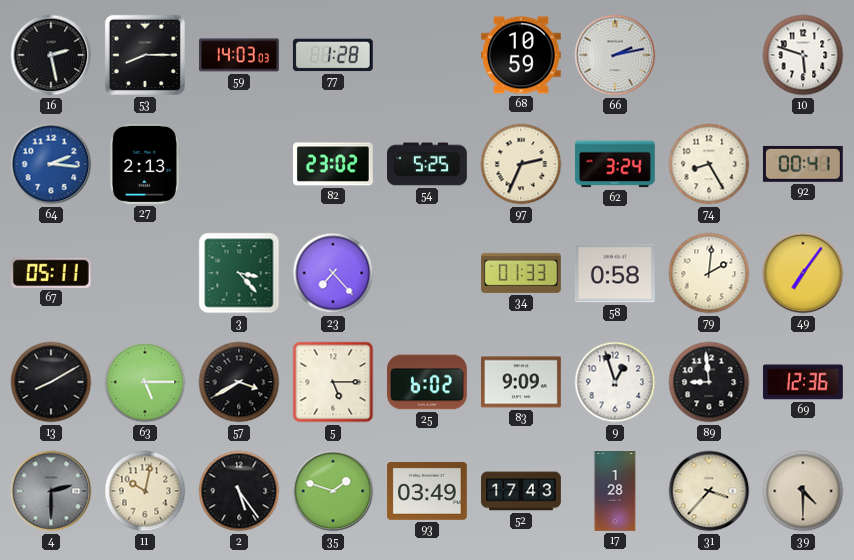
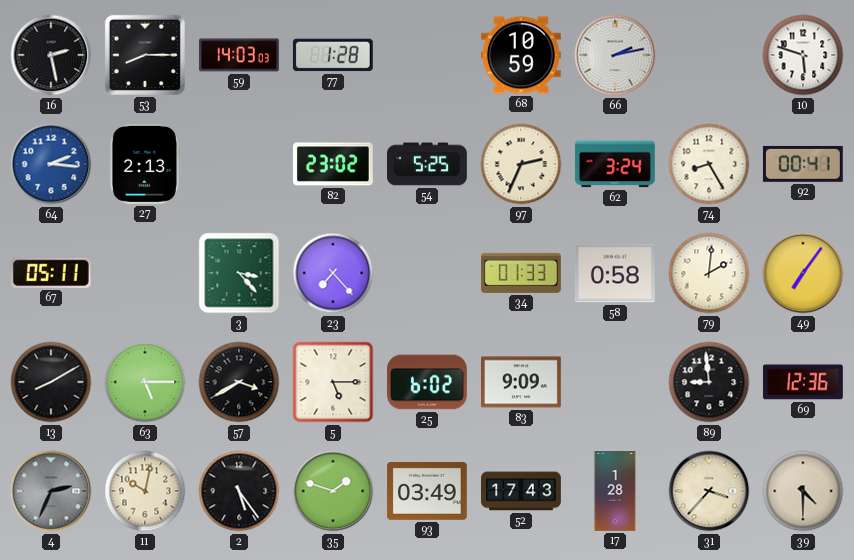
9: 12:57 -> none
4: 2:30 -> 2:34
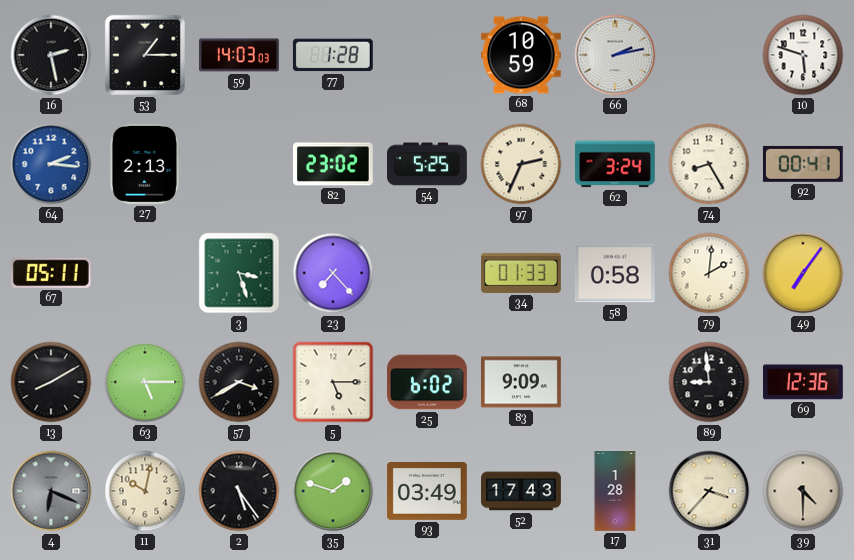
53: 8:15 -> 1:15
3: 3:23 -> 3:27
4: 2:34 -> 6:19
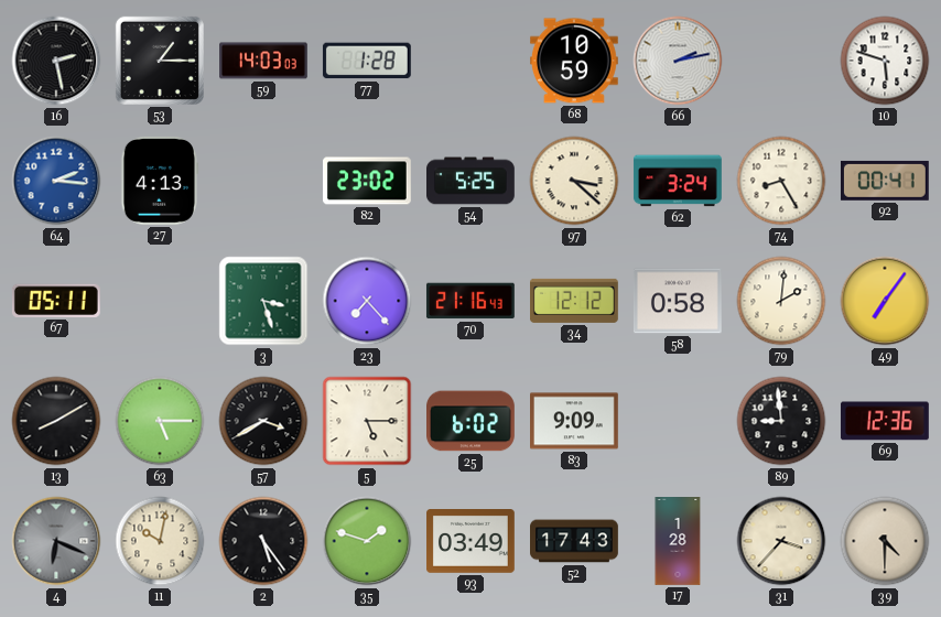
27: 2:13 -> 4:13
97: 2:34 -> 3:22
70: none -> 21:16
34: 01:33 -> 12:12
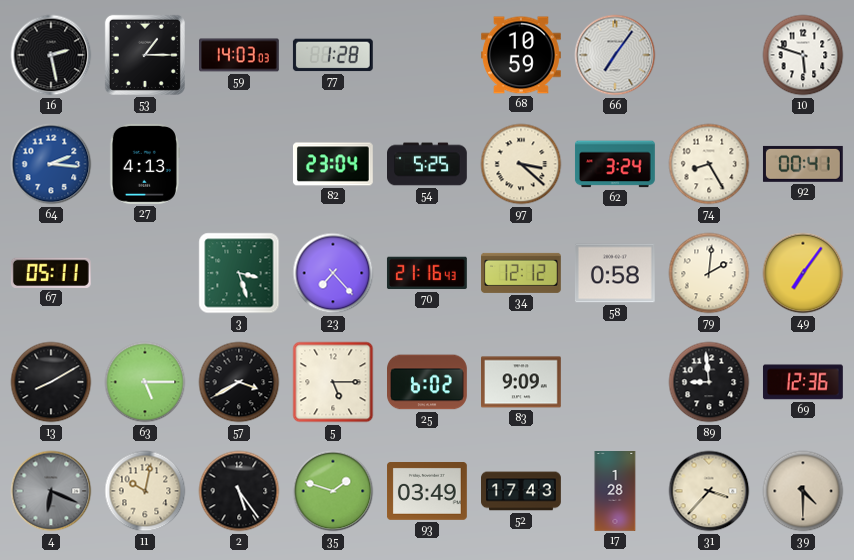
66: 2:13 -> 7:06
82: 23:02 -> 23:04
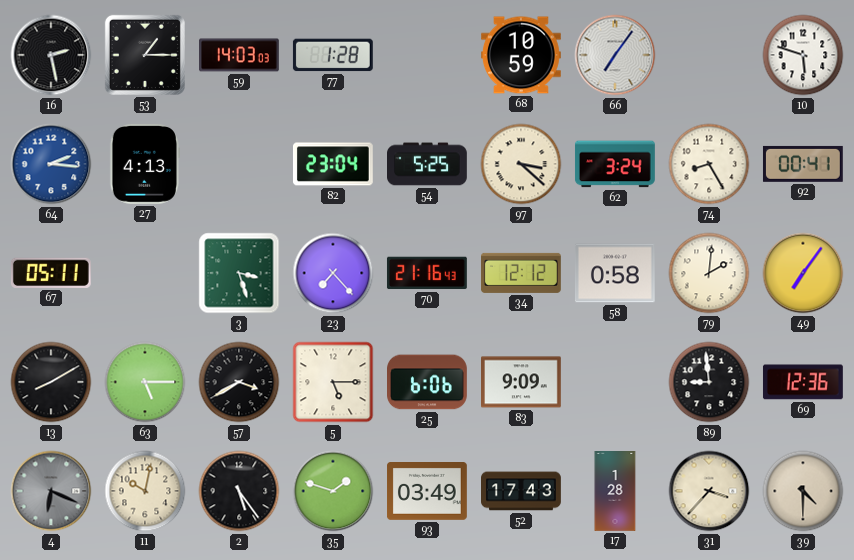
25: 6:02 -> 6:06
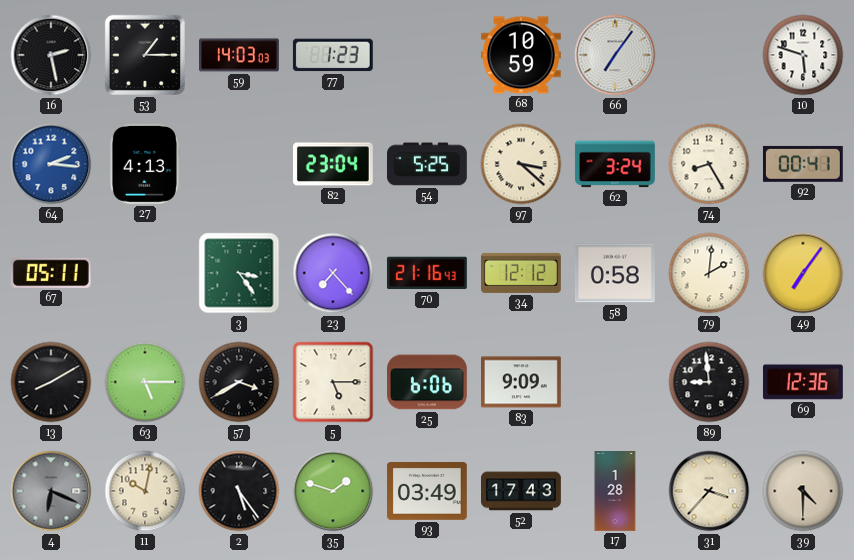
77: 1:28 -> 1:23
3: 3:27 -> 3:24
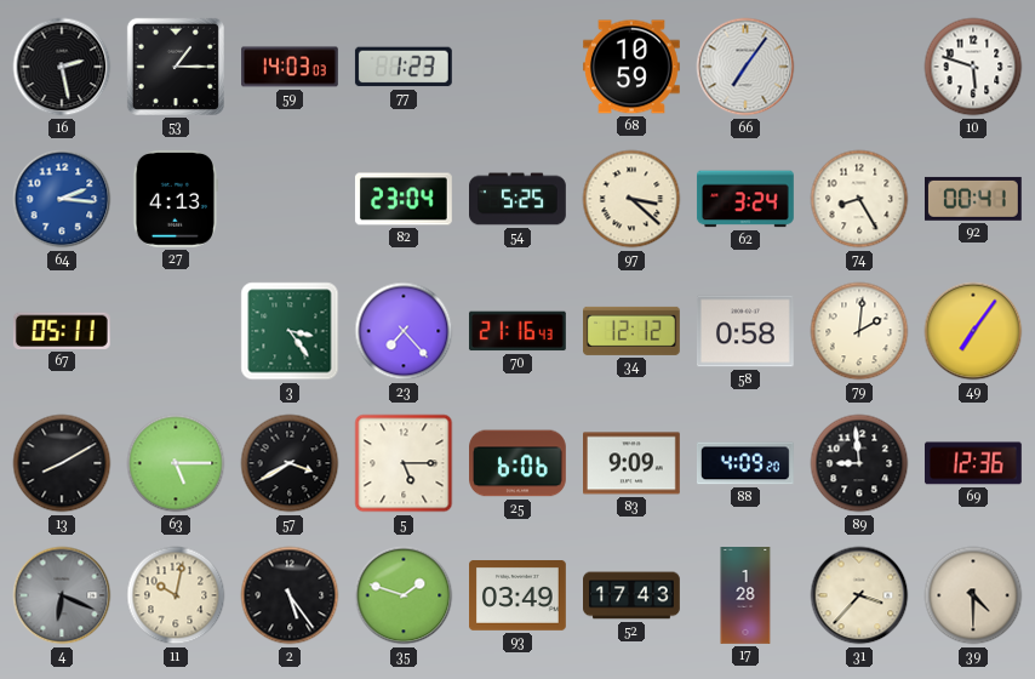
88: none -> 4:09
